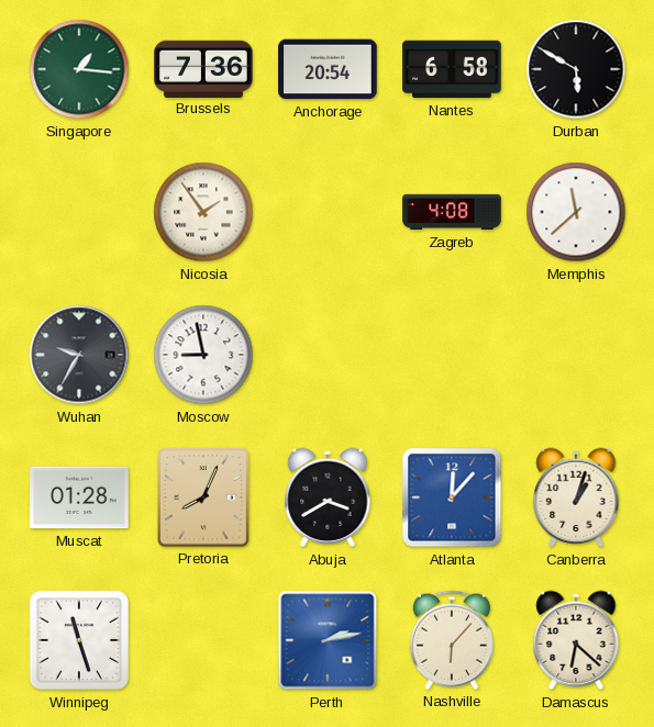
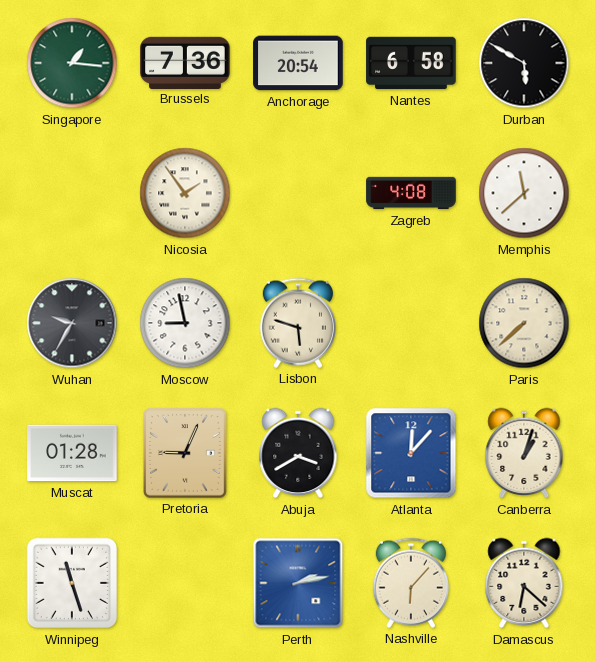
Lisbon: none -> 5:48
Paris: none -> 7:38
Pretoria: 8:04 -> 9:04
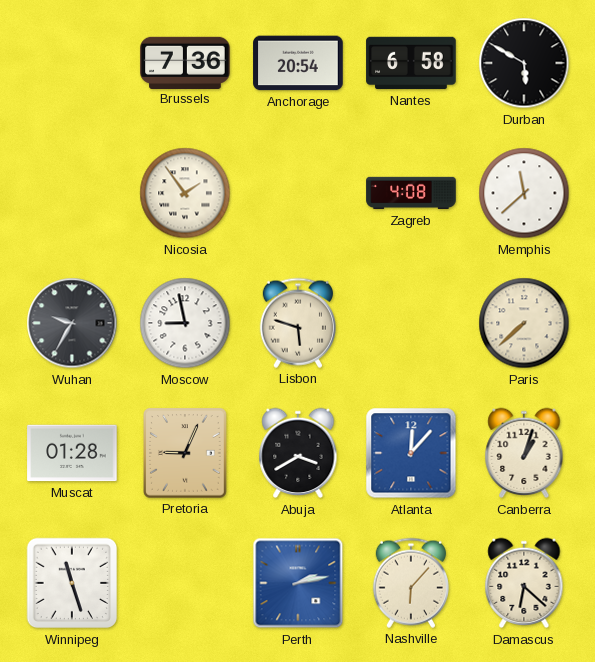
Singapore: 1:16 -> none
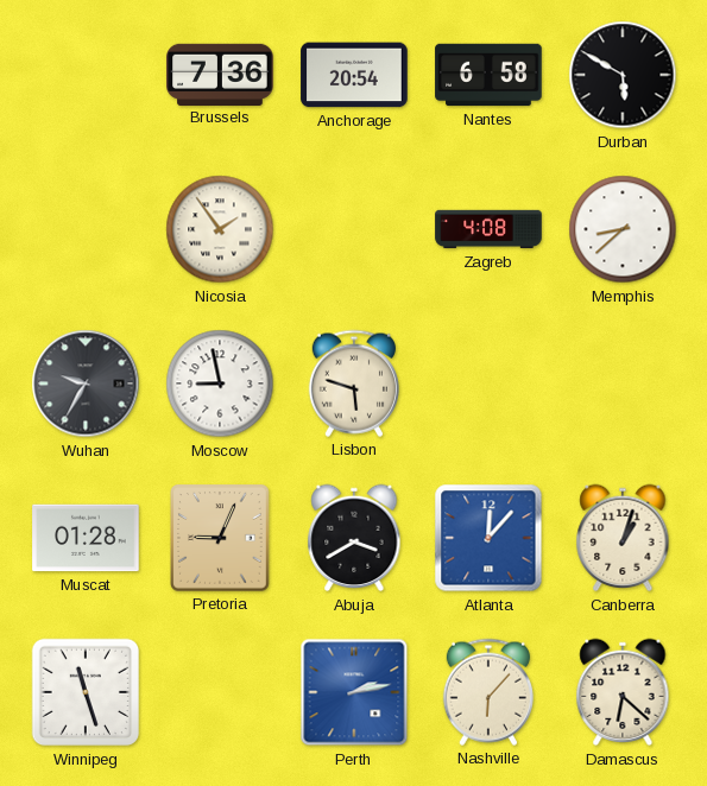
Memphis: 11:38 -> 8:38
Paris: 7:38 -> none
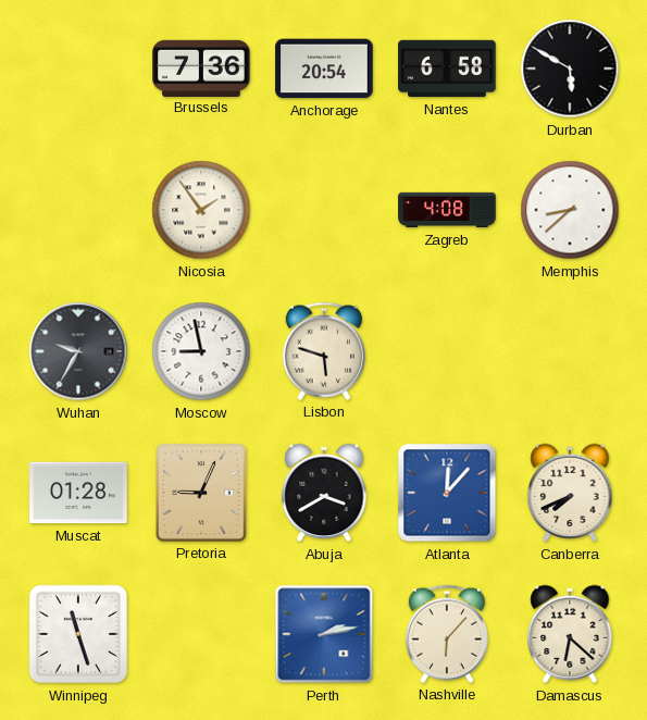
Canberra: 1:03 -> 7:41
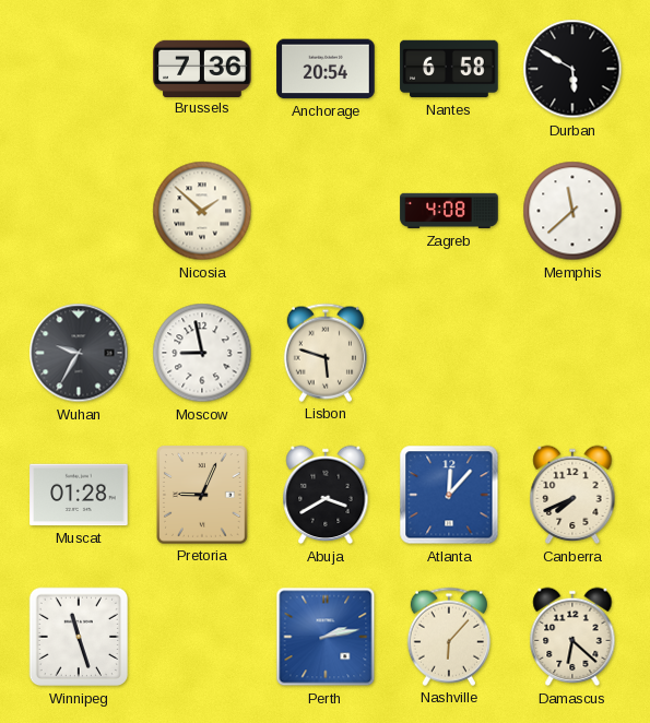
Nicosia: 1:54 -> 1:52
Memphis: 8:38 -> 11:38
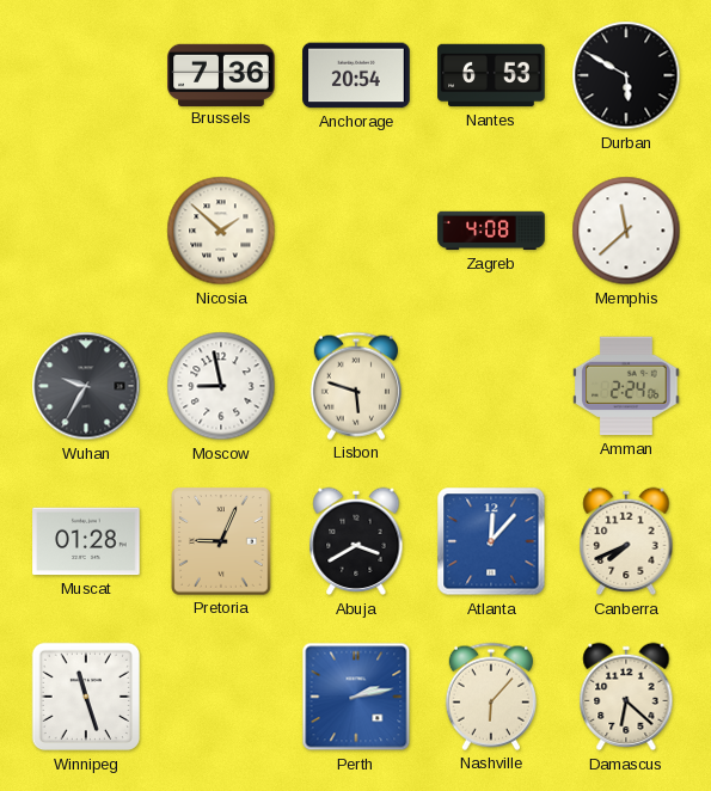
Nantes: 6:58 -> 6:53
Amman: none -> 2:24
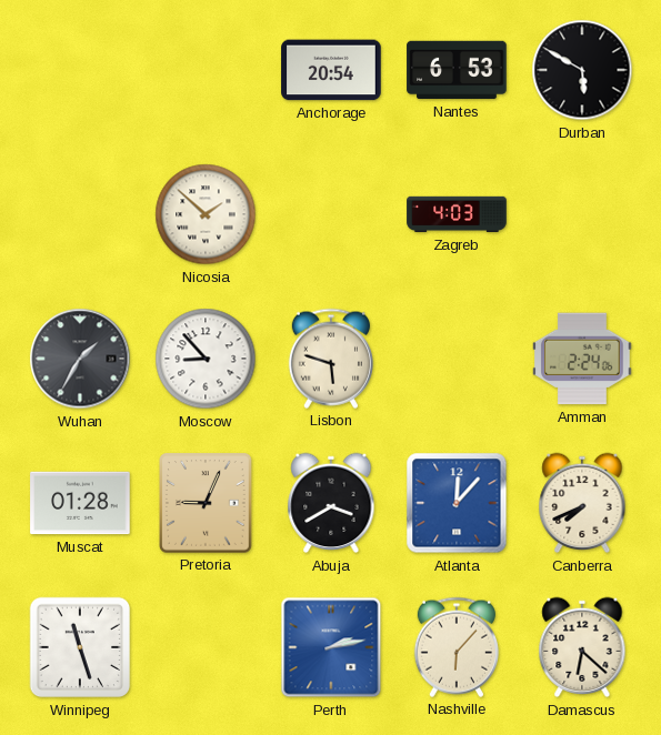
Brussels: 7:36 -> none
Zagreb: 4:08 -> 4:03
Memphis: 11:38 -> none
Wuhan: 9:35 -> 1:35
Moscow: 8:58 -> 8:53
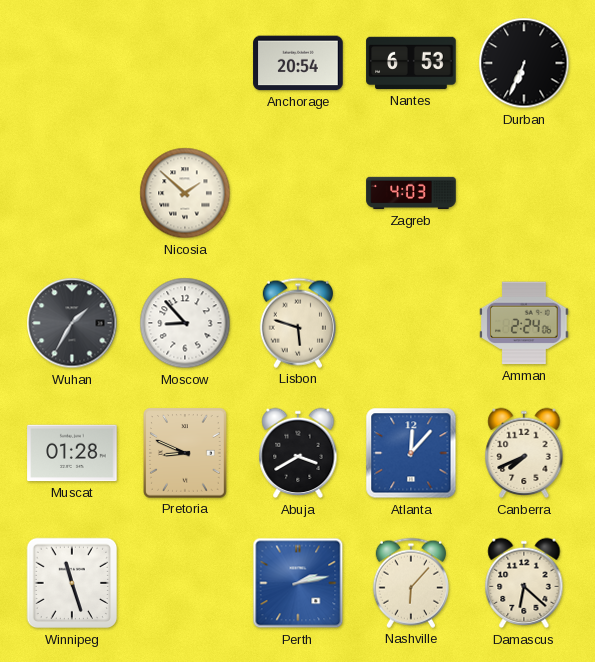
Durban: 5:50 -> 6:34
Pretoria: 9:04 -> 8:49
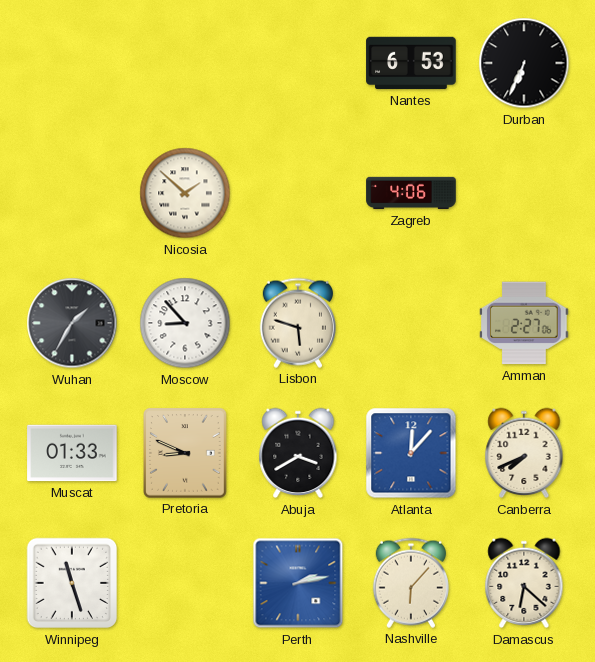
Anchorage: 20:54 -> none
Zagreb: 4:03 -> 4:06
Amman: 2:24 -> 2:27
Muscat: 01:28 -> 01:33
